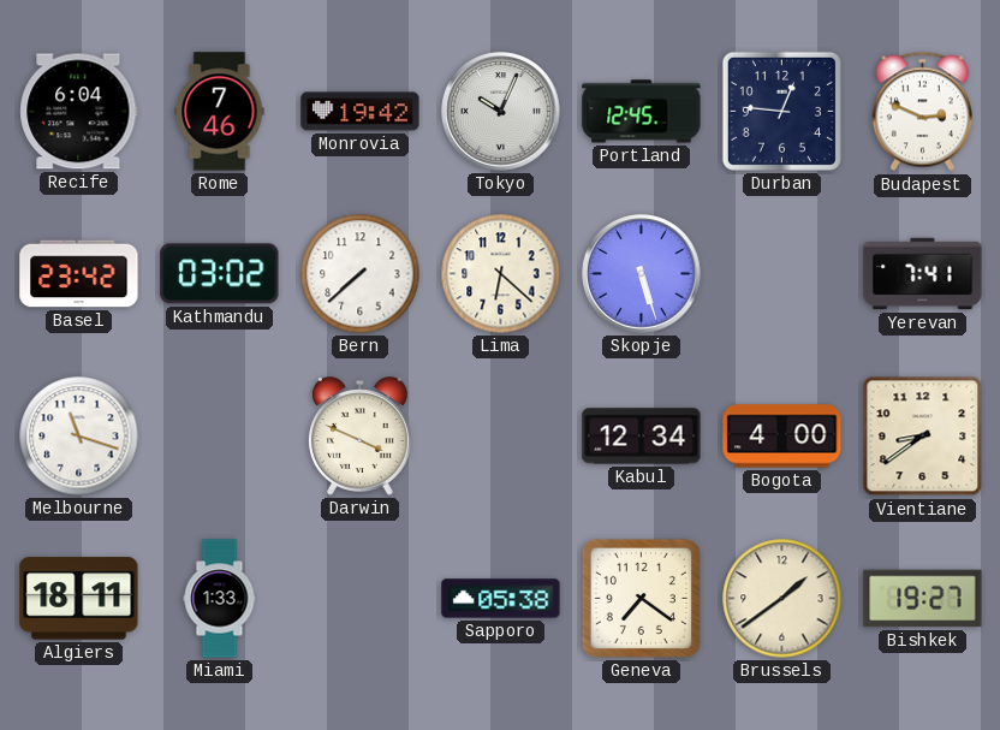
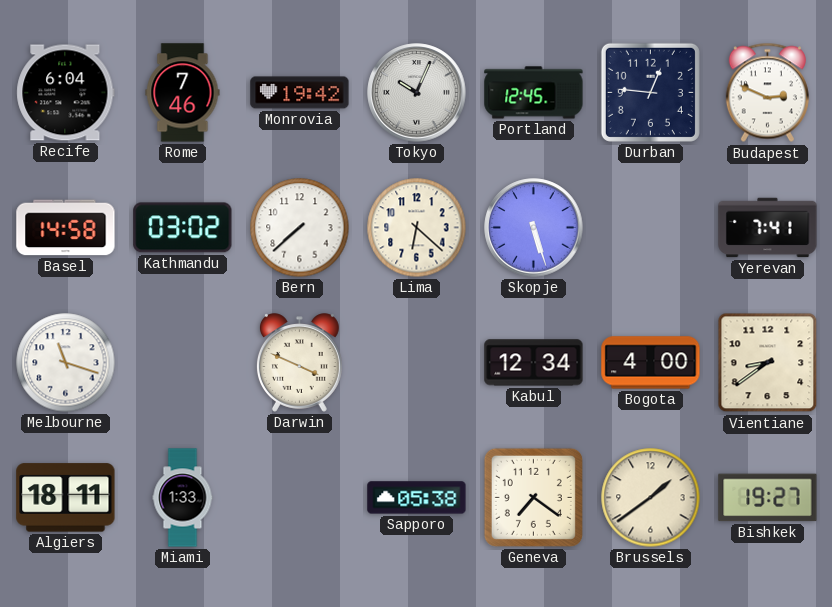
Basel: 23:42 -> 14:58
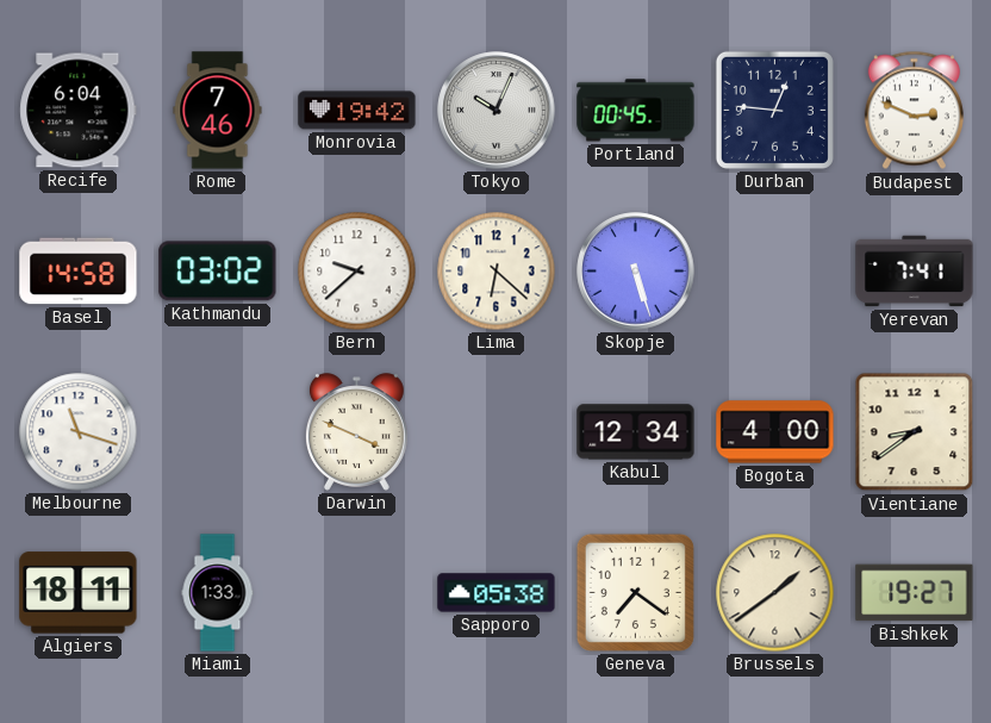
Portland: 12:45 -> 00:45
Bern: 7:38 -> 9:38
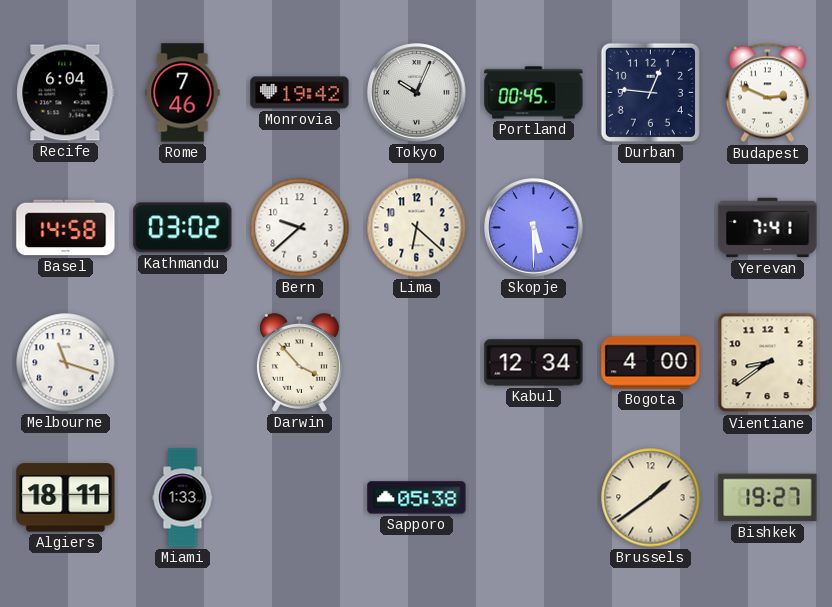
Skopje: 5:27 -> 5:30
Darwin: 3:49 -> 3:53
Geneva: 7:21 -> none
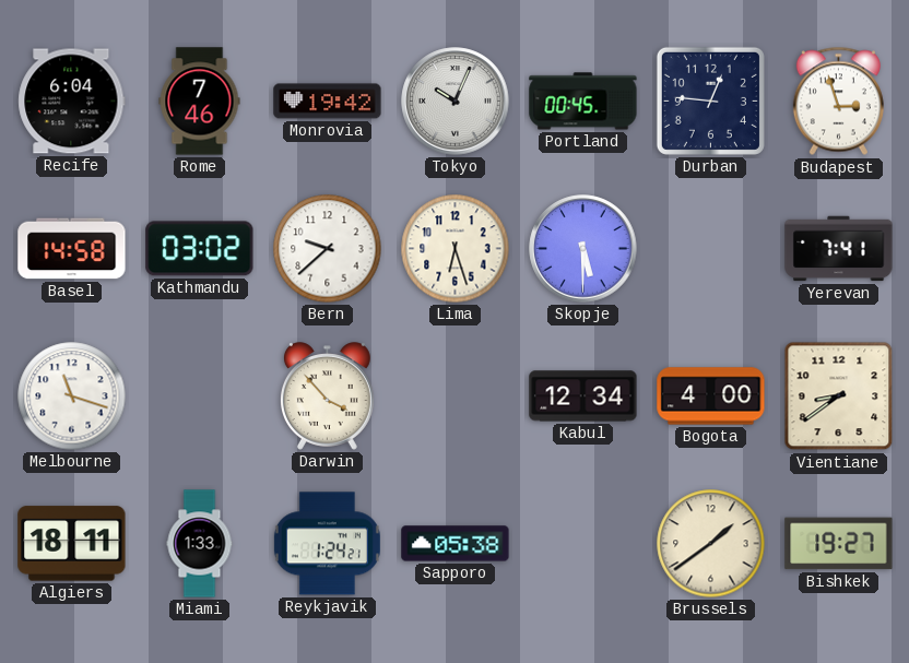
Budapest: 2:49 -> 2:57
Lima: 6:22 -> 6:27
Reykjavik: none -> 1:24
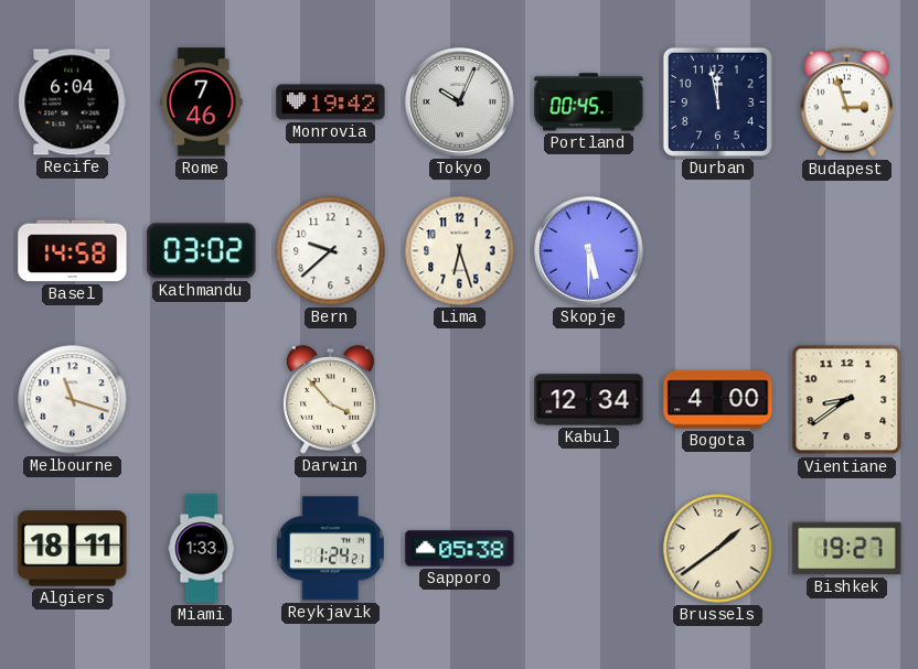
Durban: 12:46 -> 11:58
Yerevan: 7:41 -> none
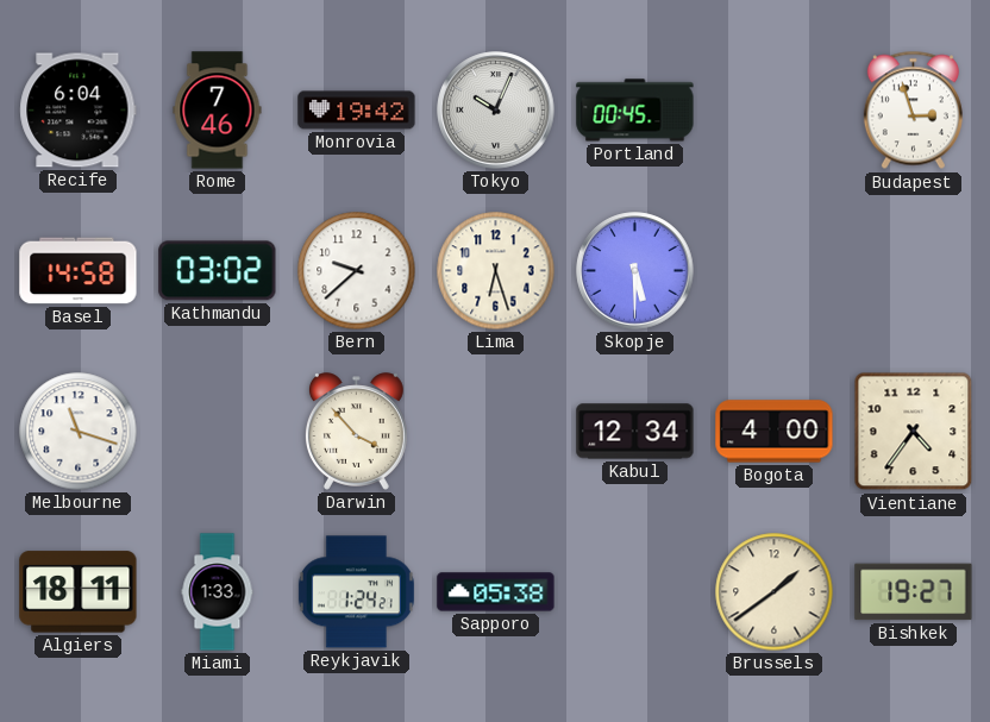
Durban: 11:58 -> none
Vientiane: 8:39 -> 4:36
